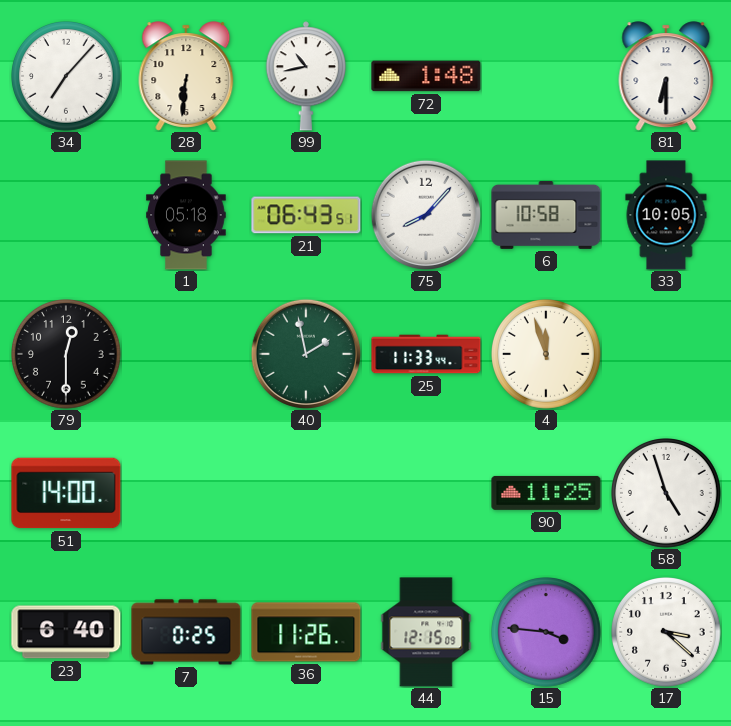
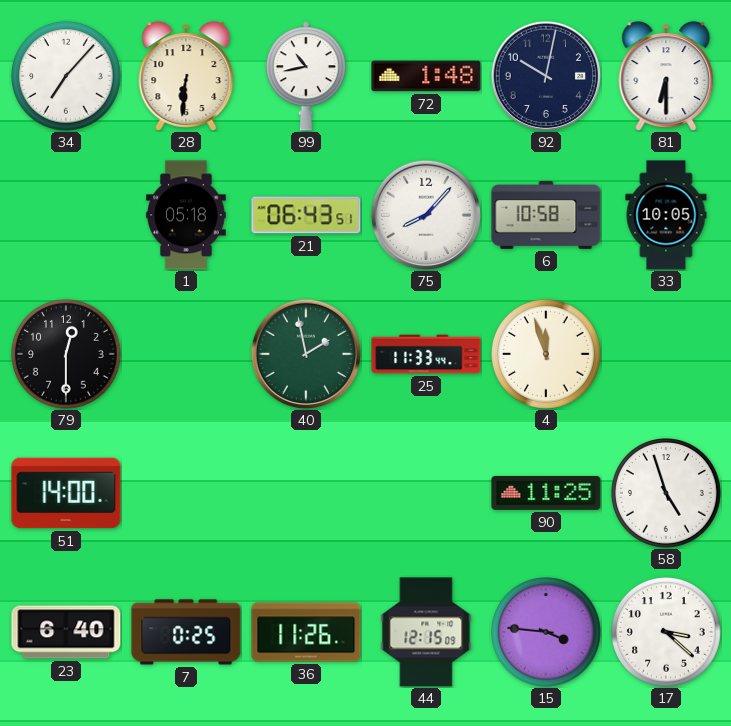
92: none -> 10:02
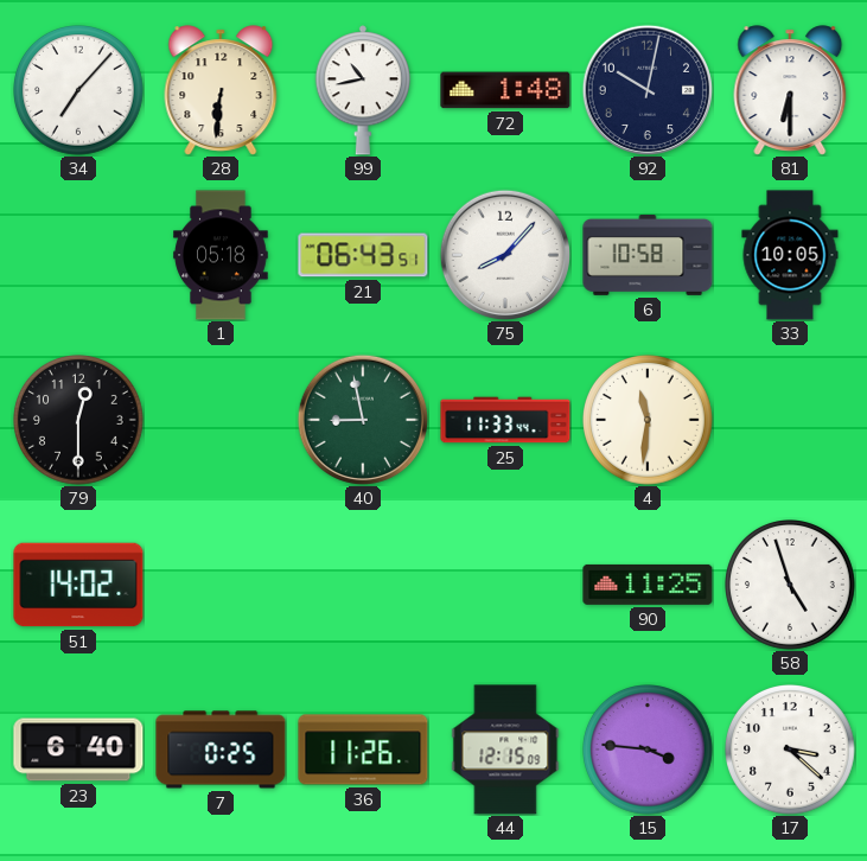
40: 1:58 -> 8:58
4: 11:57 -> 11:31
51: 14:00 -> 14:02
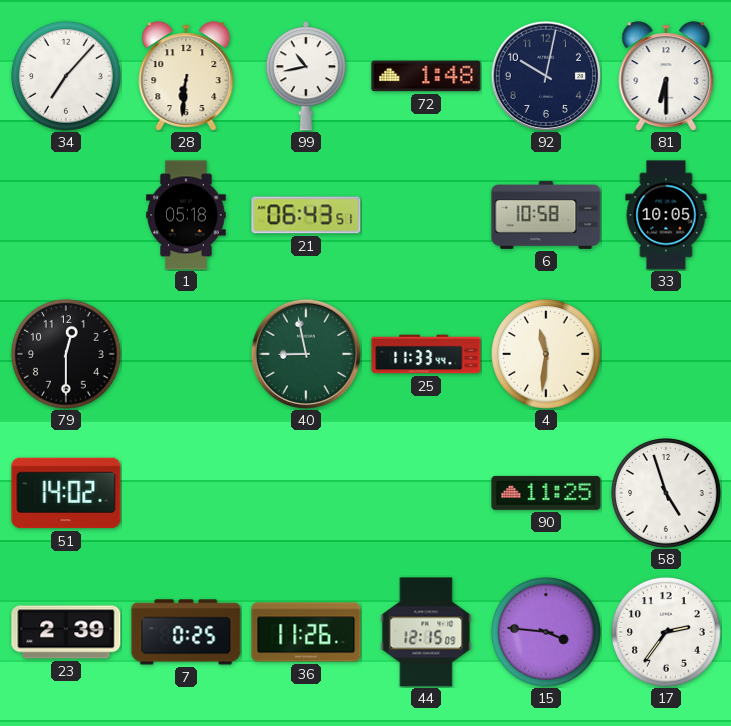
75: 8:07 -> none
23: 6:40 -> 2:39
17: 3:22 -> 2:36
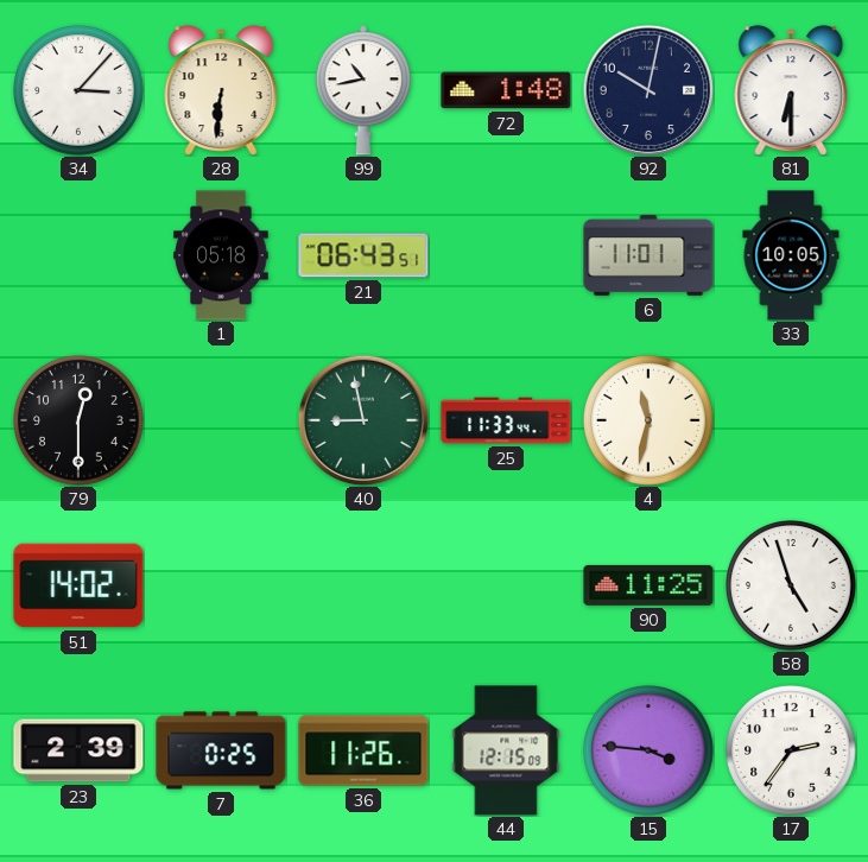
34: 7:07 -> 3:07
6: 10:58 -> 11:01
4: 11:31 -> 11:32
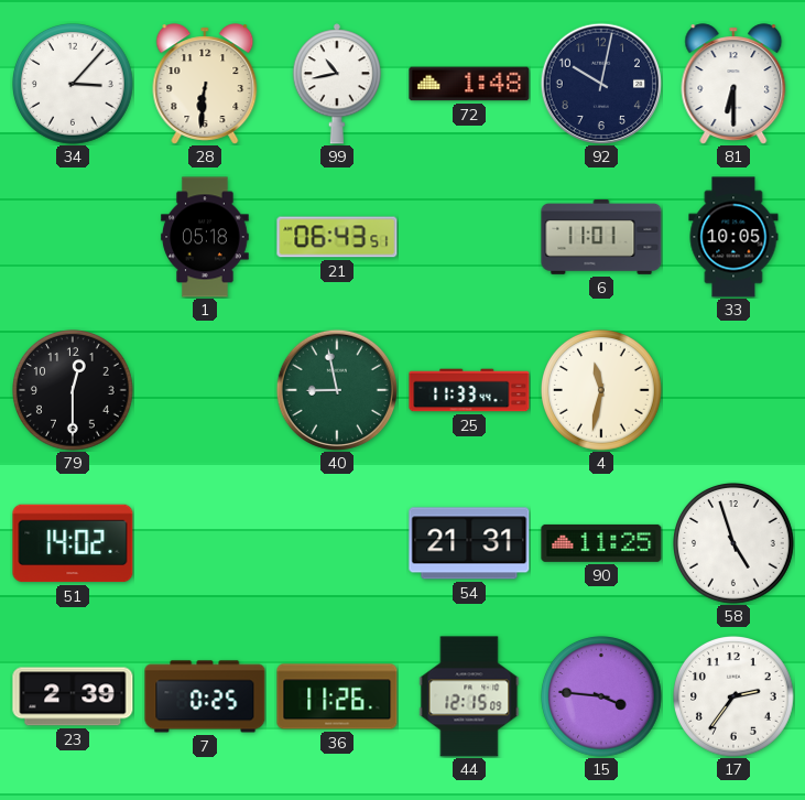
54: none -> 21:31
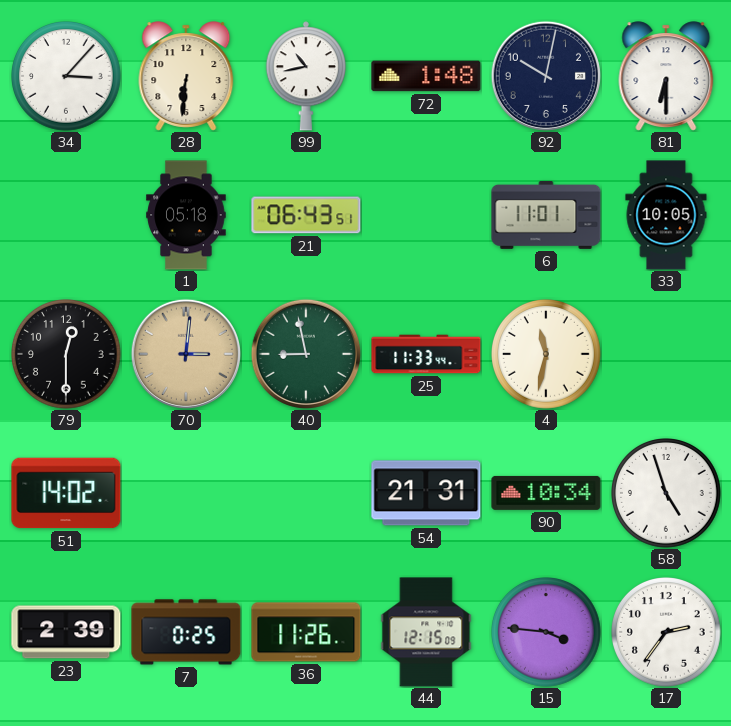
70: none -> 3:01
90: 11:25 -> 10:34
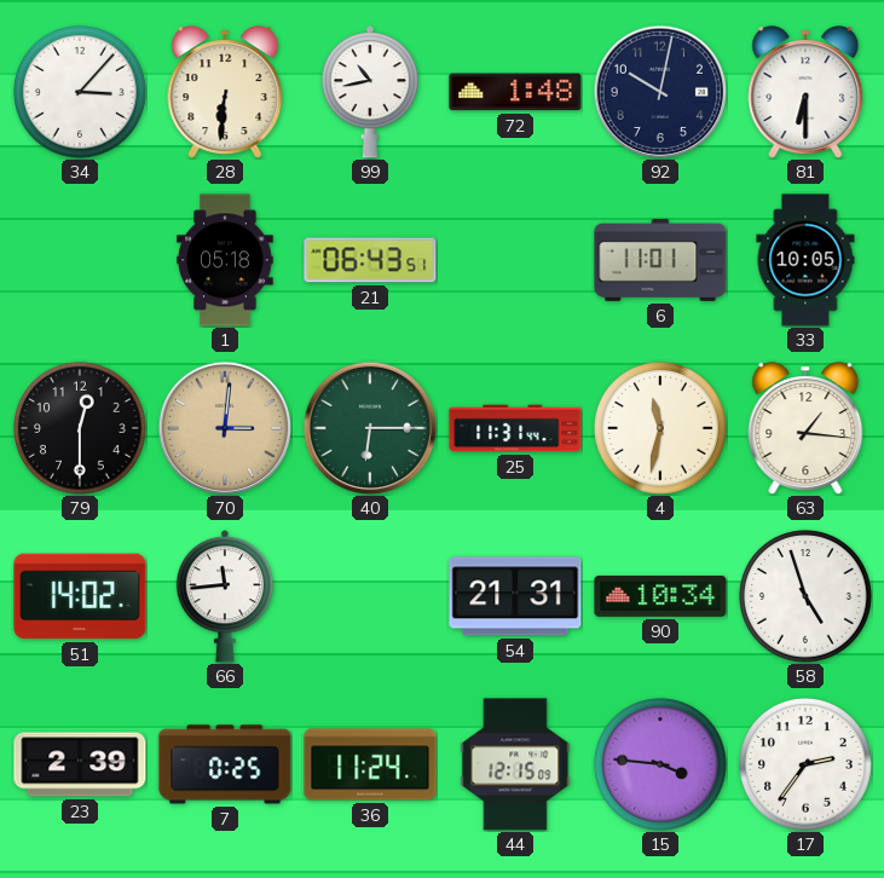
40: 8:58 -> 6:15
25: 11:33 -> 11:31
63: none -> 1:16
66: none -> 11:44
36: 11:26 -> 11:24
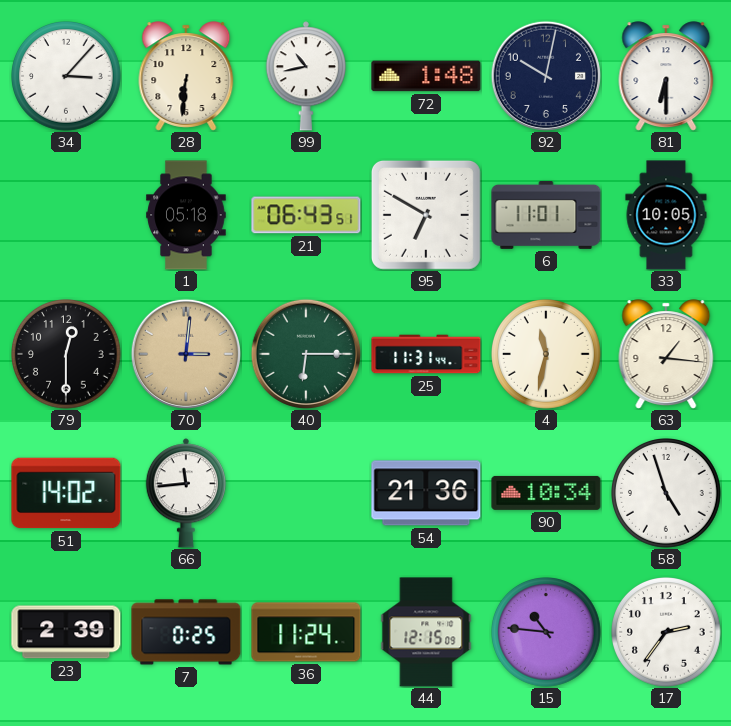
95: none -> 6:50
54: 21:31 -> 21:36
15: 3:46 -> 10:46
